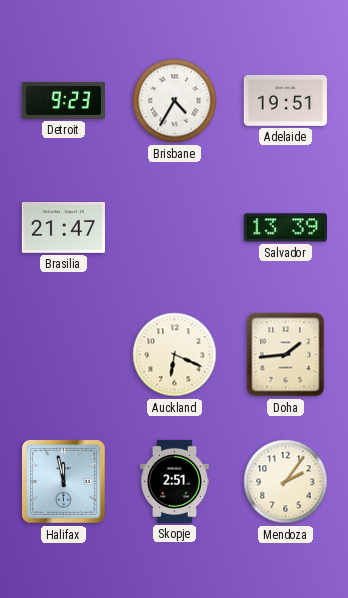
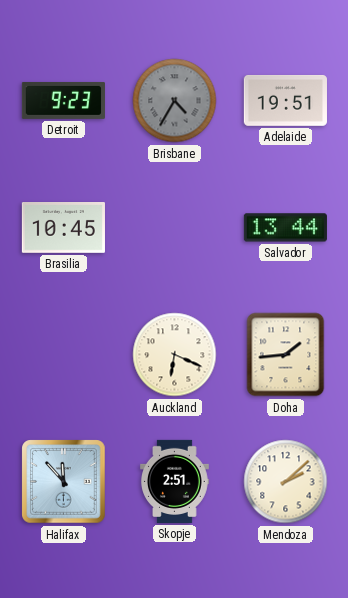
Brisbane dial: white -> grey
Brasilia: 21:47 -> 10:45
Salvador: 13:39 -> 13:44
Halifax: 11:58 -> 11:53
Mendoza: 2:06 -> 2:08
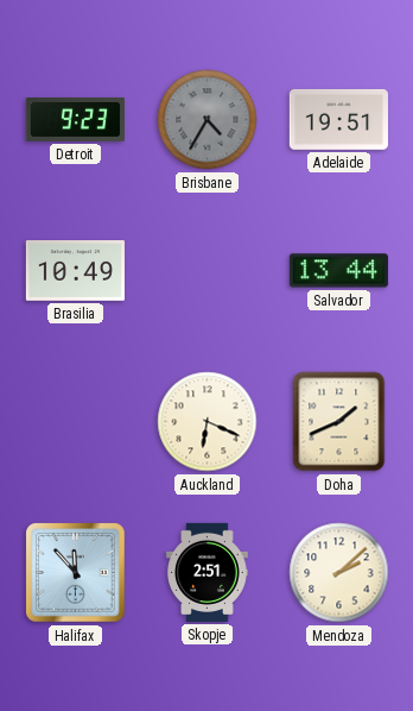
Brasilia: 10:45 -> 10:49
Doha: 1:44 -> 1:41
